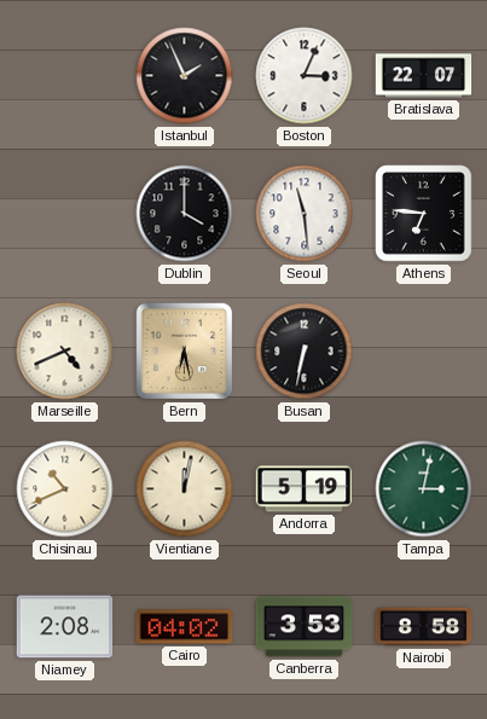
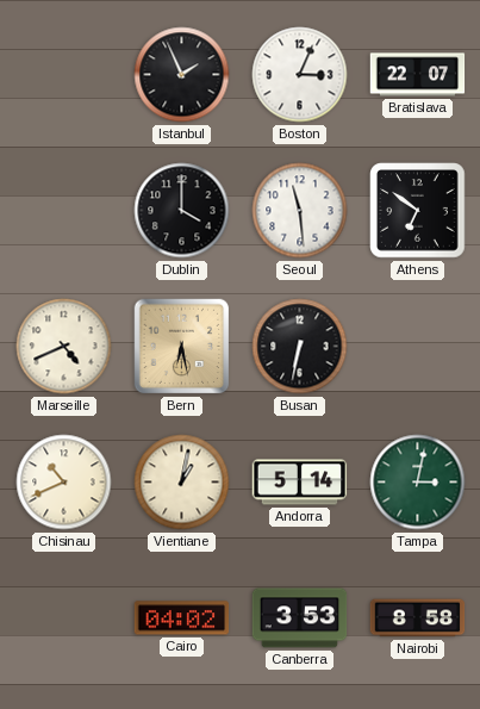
Athens: 6:46 -> 6:51
Vientiane: 12:02 -> 1:02
Andorra: 5:19 -> 5:14
Niamey: 2:08 -> none
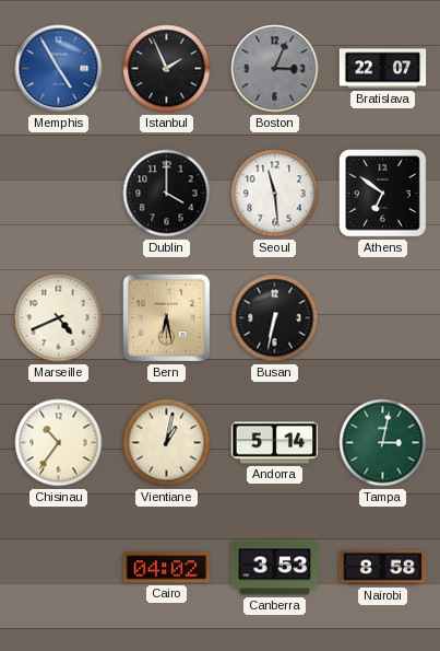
Memphis: none -> 4:55
Boston dial: white -> grey
Chisinau: 10:41 -> 10:36
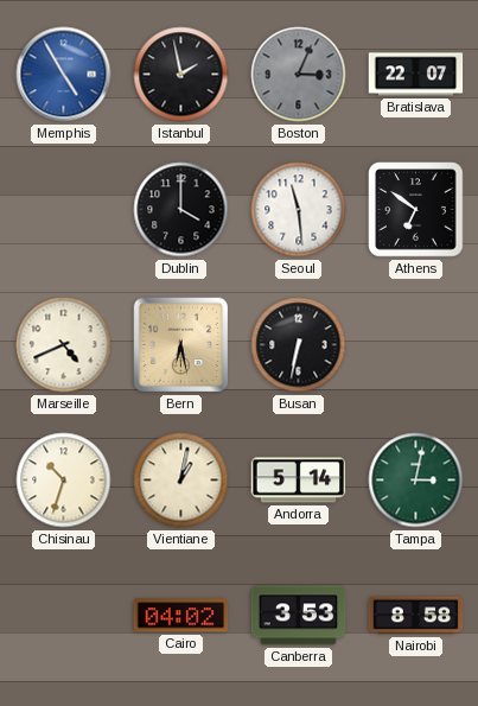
Istanbul: 1:56 -> 1:58
Chisinau: 10:36 -> 10:33
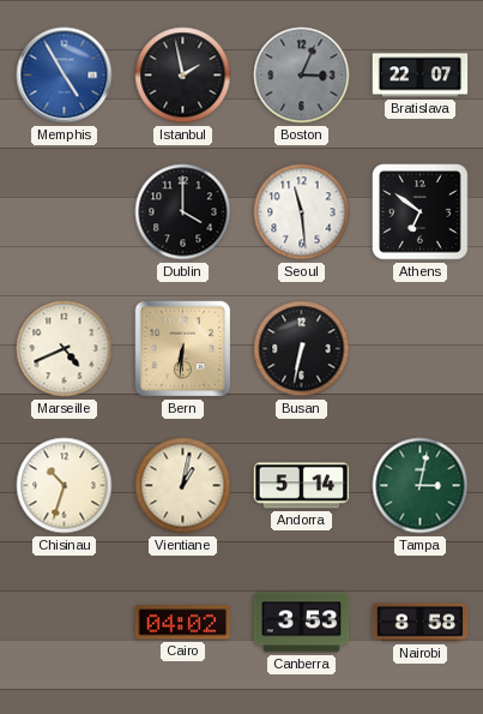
Bern: 6:28 -> 6:31
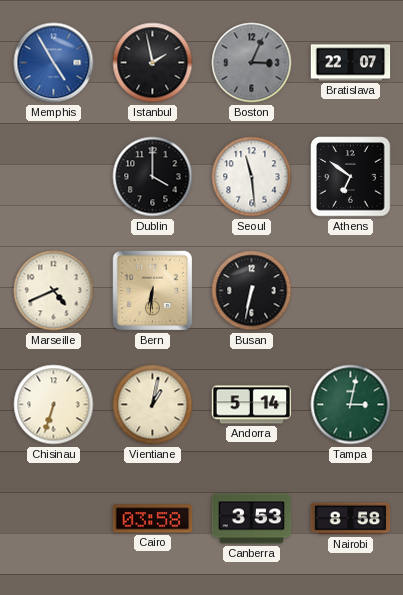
Chisinau: 10:33 -> 6:33
Cairo: 04:02 -> 03:58
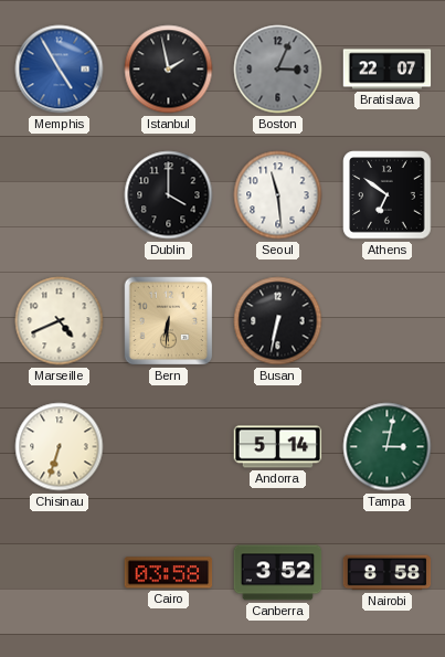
Vientiane: 1:02 -> none
Canberra: 3:53 -> 3:52
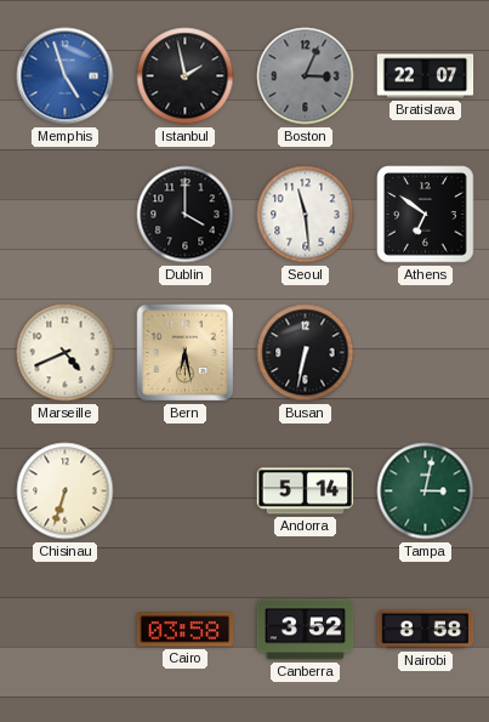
Memphis: 4:55 -> 4:57
Bern: 6:31 -> 6:28
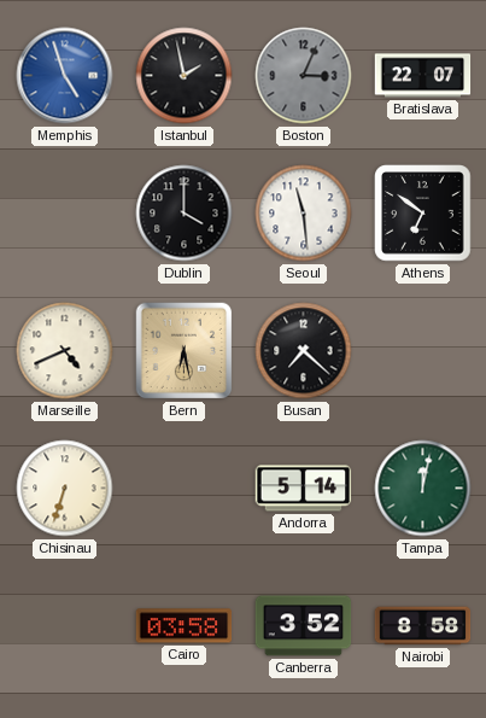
Busan: 6:32 -> 7:22
Tampa: 3:02 -> 12:02
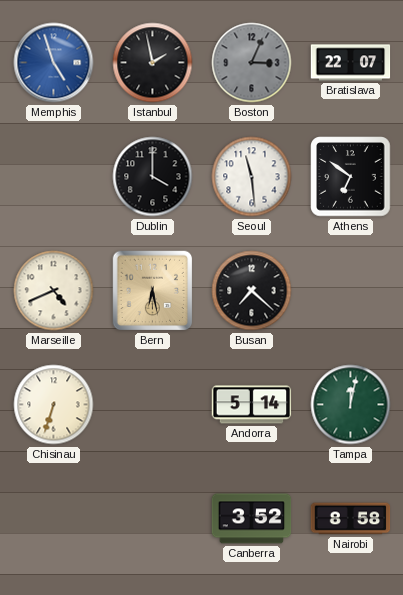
Cairo: 03:58 -> none
